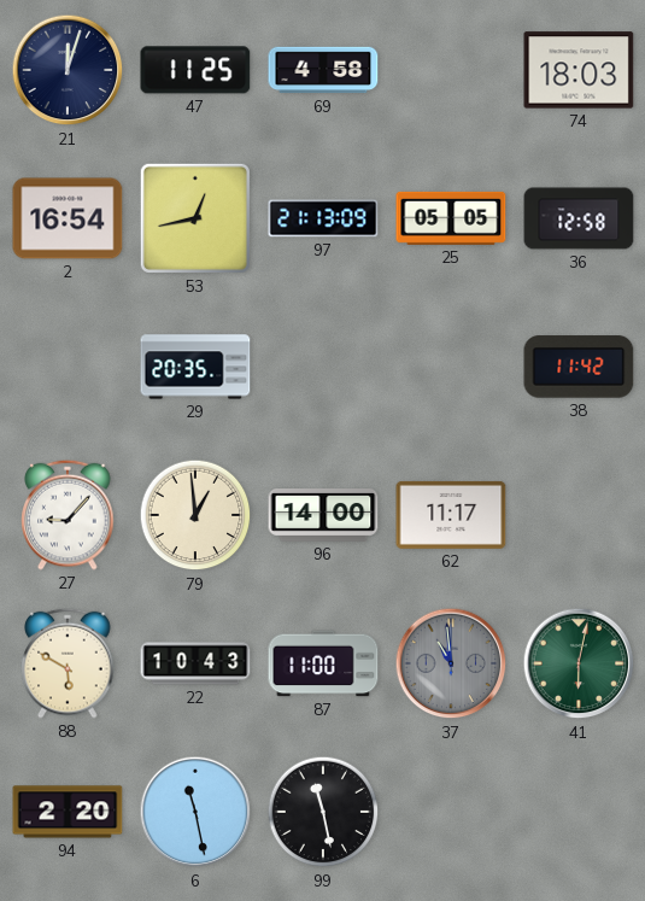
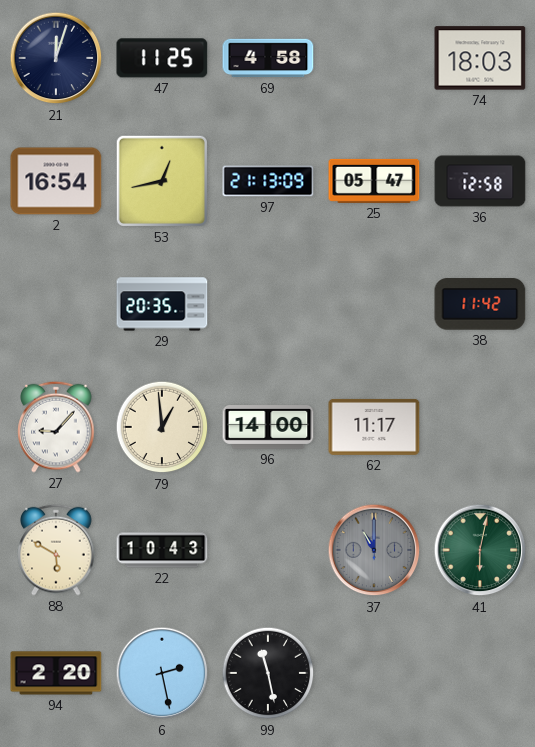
25: 05:05 -> 05:47
87: 11:00 -> none
37: 10:59 -> 11:00
6: 11:28 -> 2:28
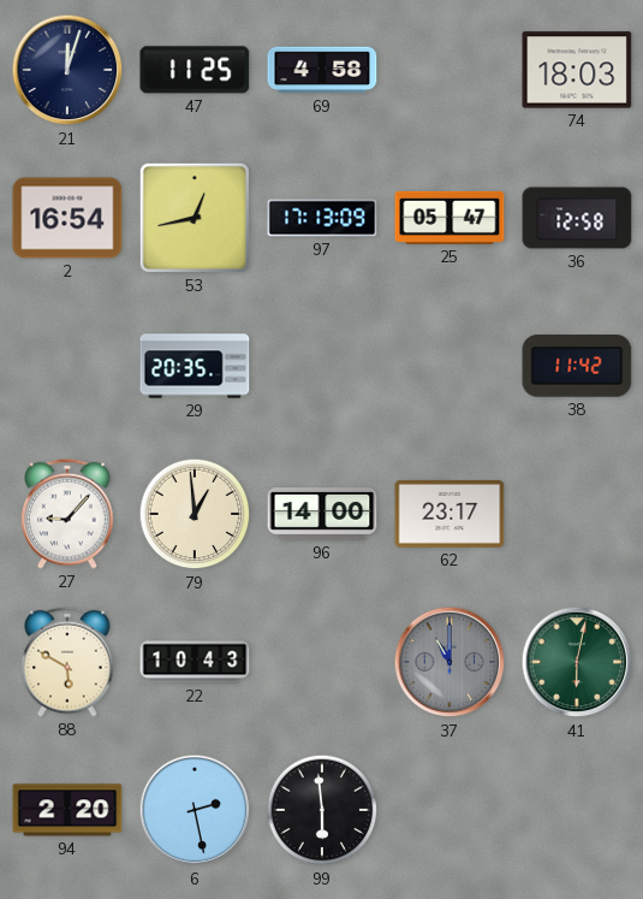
97: 21:13 -> 17:13
62: 11:17 -> 23:17
99: 11:28 -> 5:59
